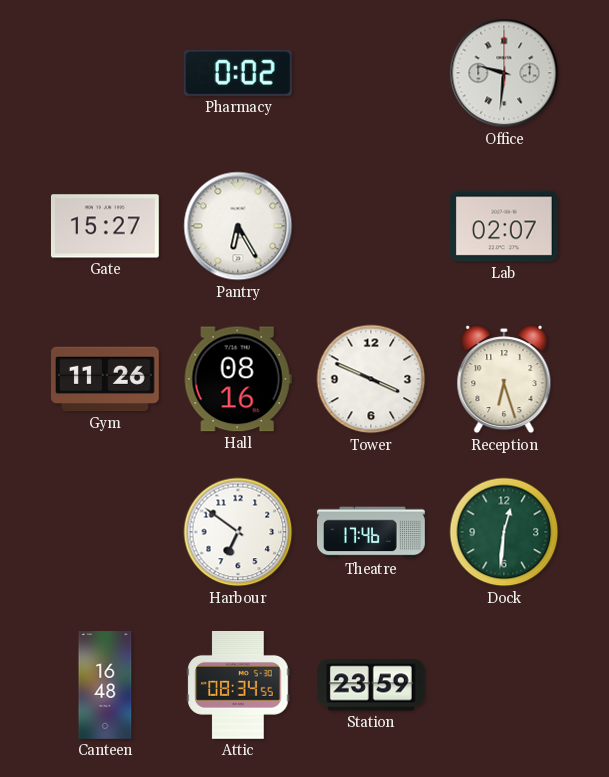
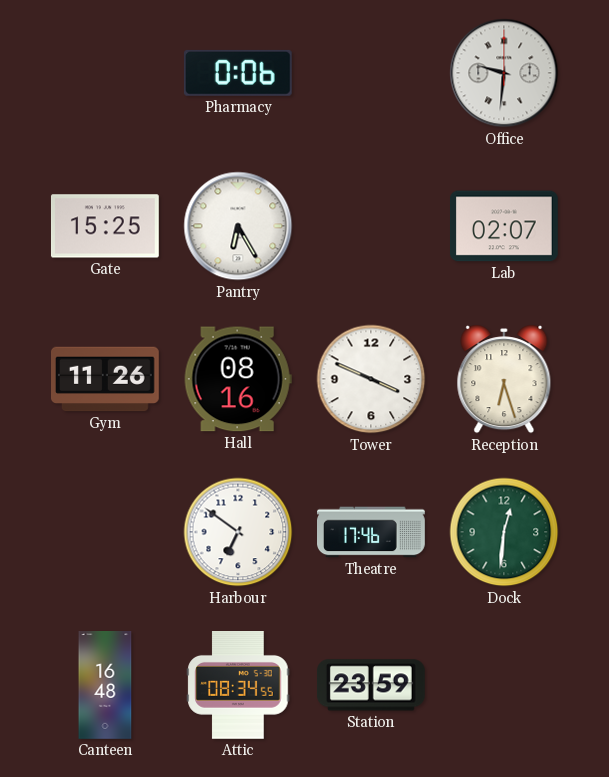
Pharmacy: 0:02 -> 0:06
Gate: 15:27 -> 15:25
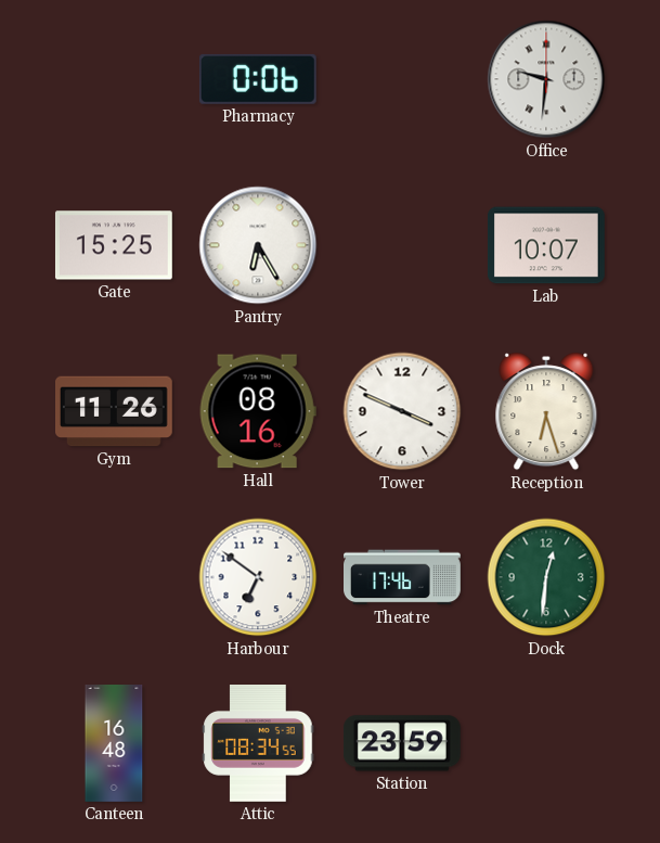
Lab: 02:07 -> 10:07
